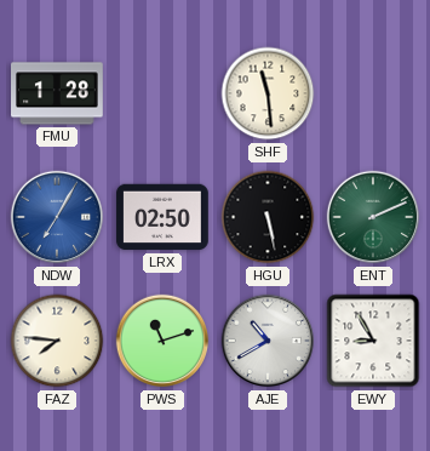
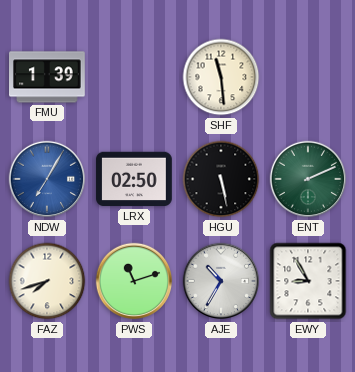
FMU: 1:28 -> 1:39
FAZ: 7:46 -> 7:42
AJE: 10:40 -> 10:35
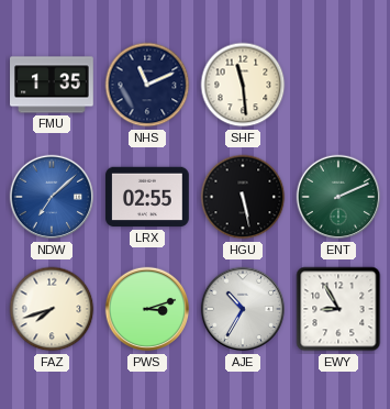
FMU: 1:39 -> 1:35
NHS: none -> 11:11
NDW: 7:05 -> 7:08
LRX: 02:50 -> 02:55
PWS: 11:12 -> 3:12
